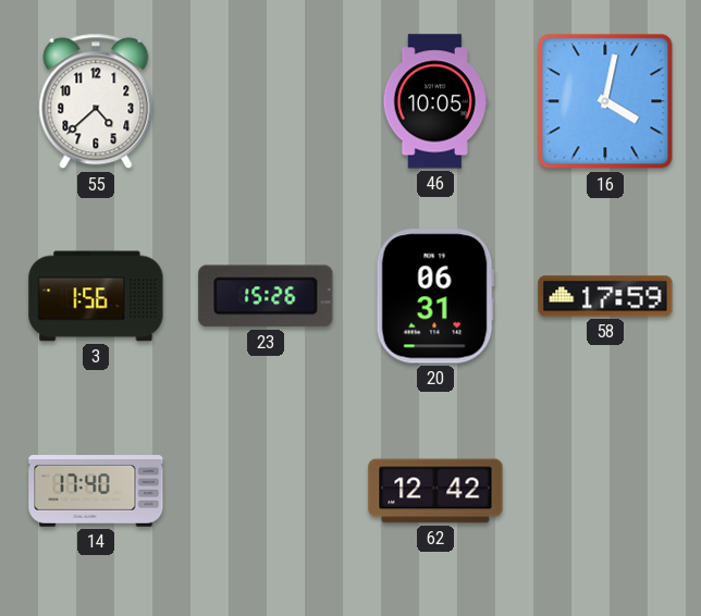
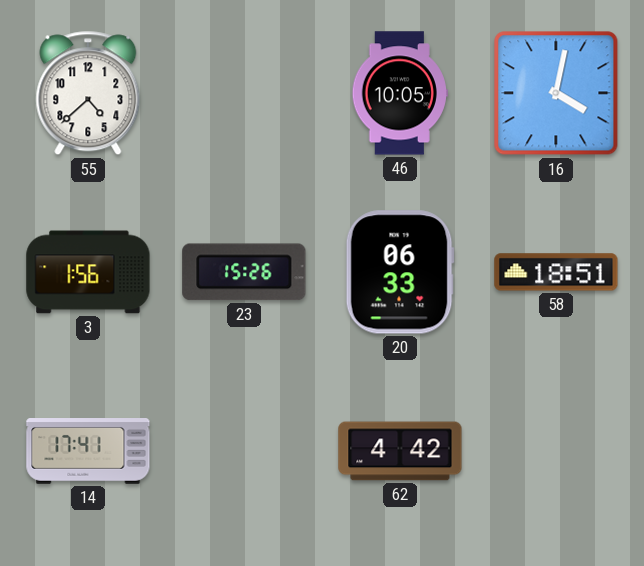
20: 06:31 -> 06:33
58: 17:59 -> 18:51
14: 17:40 -> 17:41
62: 12:42 -> 4:42
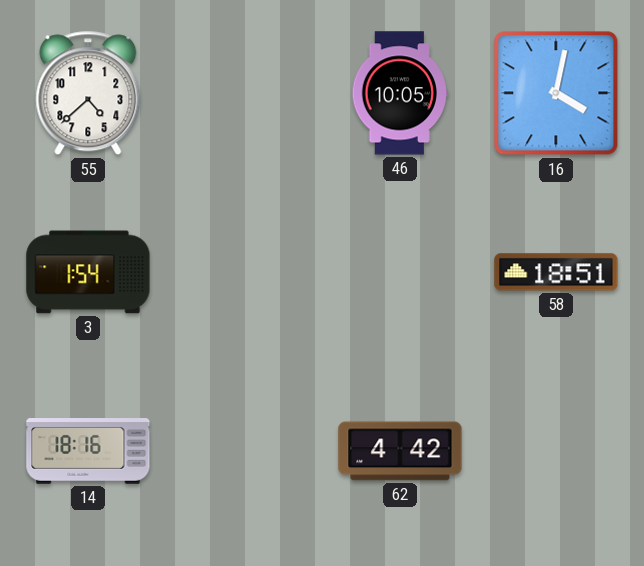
3: 1:56 -> 1:54
23: 15:26 -> none
20: 06:33 -> none
14: 17:41 -> 18:16
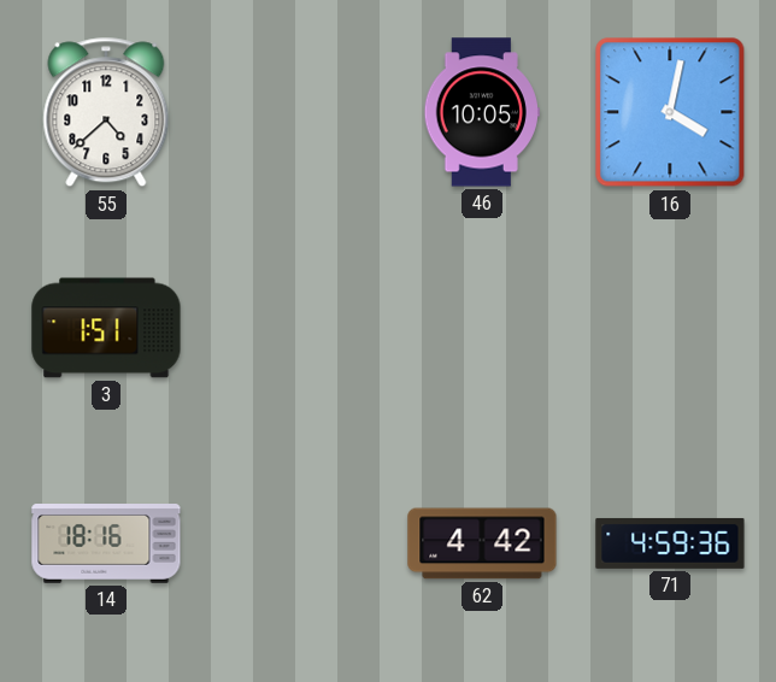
3: 1:54 -> 1:51
58: 18:51 -> none
71: none -> 4:59
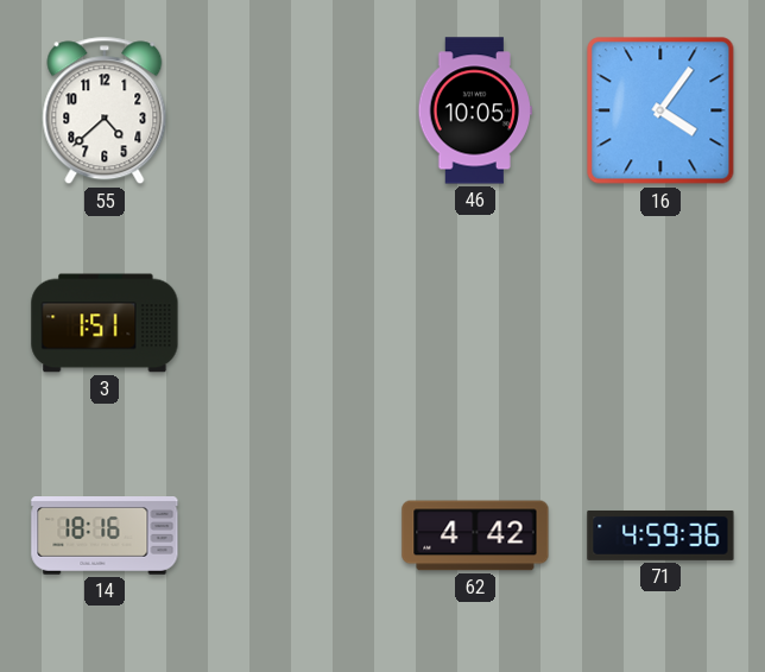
16: 4:02 -> 4:06
